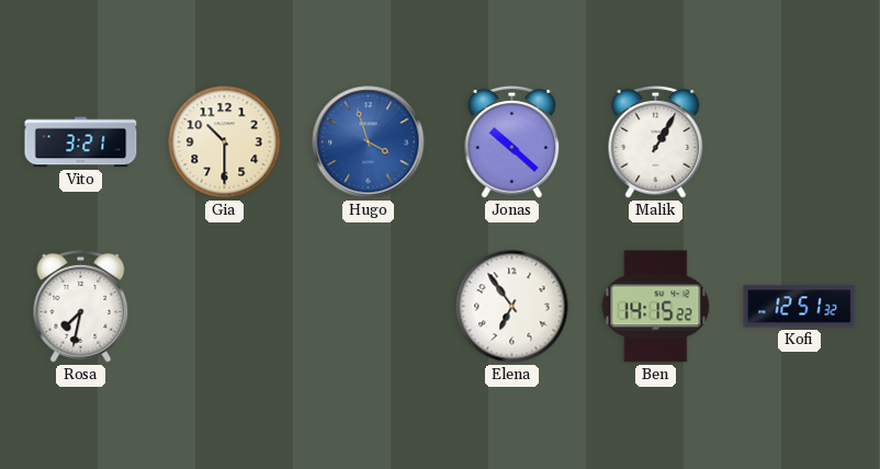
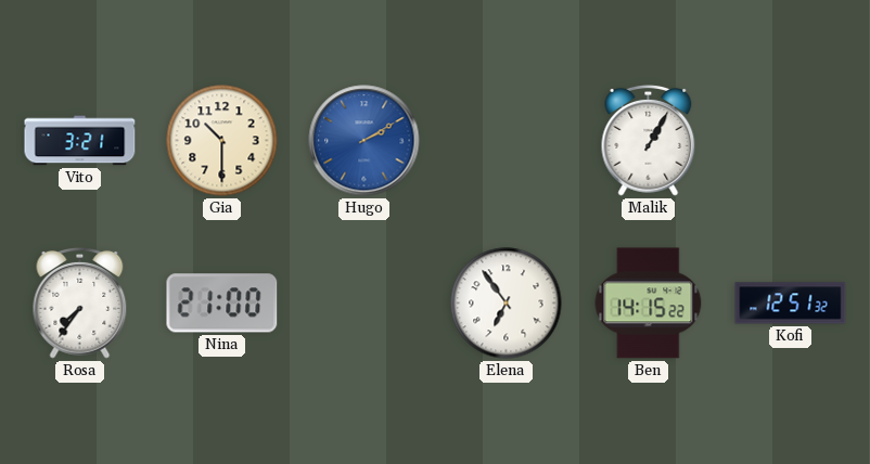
Hugo: 3:57 -> 2:10
Jonas: 10:22 -> none
Rosa: 7:32 -> 7:36
Nina: none -> 21:00
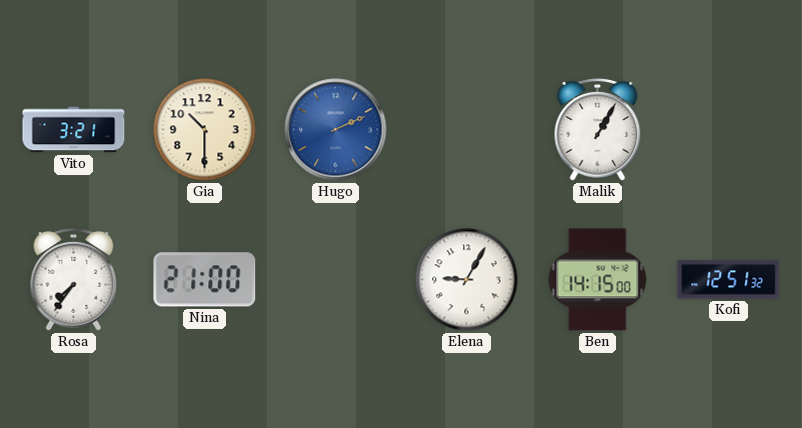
Hugo: 2:10 -> 2:11
Elena: 6:54 -> 9:05
Ben: 14:15:22 -> 14:15:00
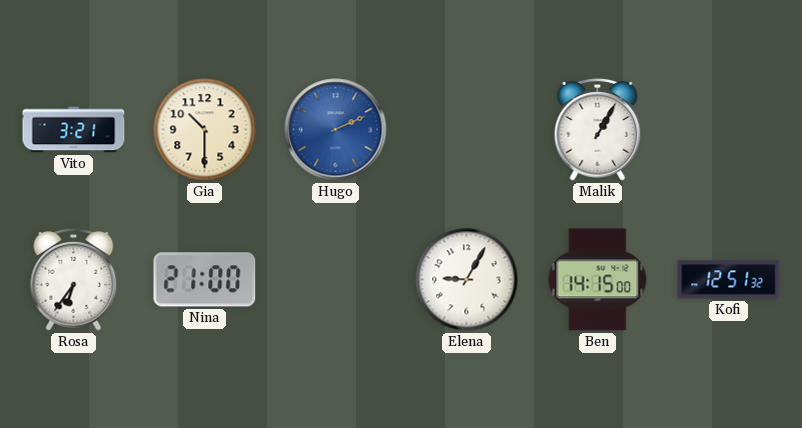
Rosa: 7:36 -> 6:36
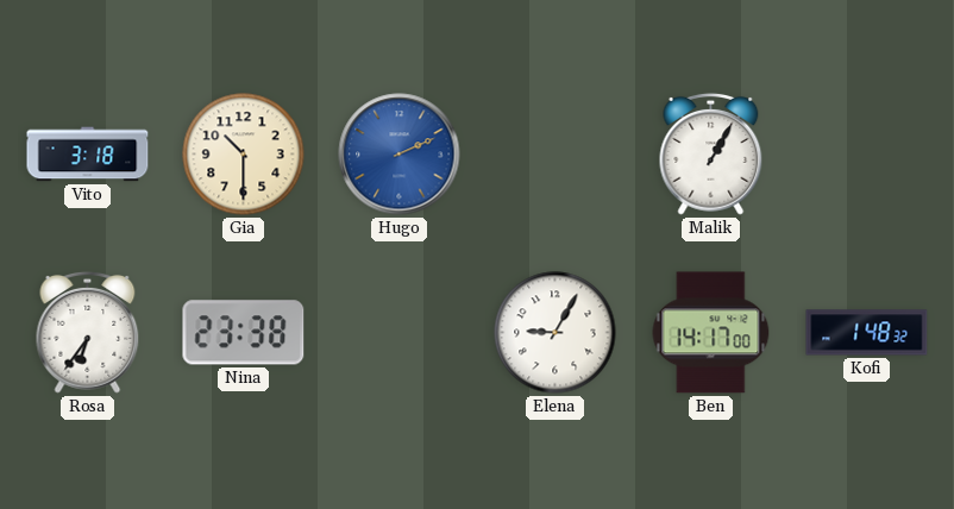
Vito: 3:21 -> 3:18
Nina: 21:00 -> 23:38
Ben: 14:15 -> 14:17
Kofi: 12:51 -> 1:48
